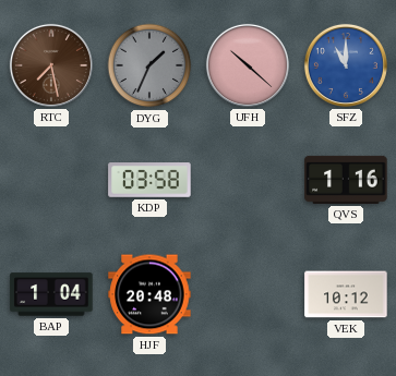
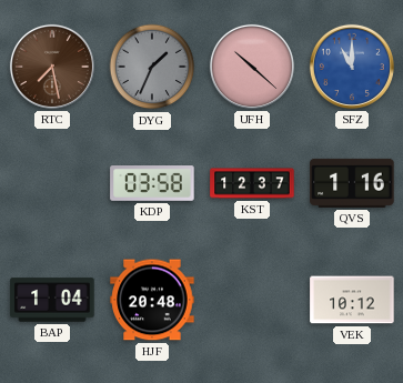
KST: none -> 12:37
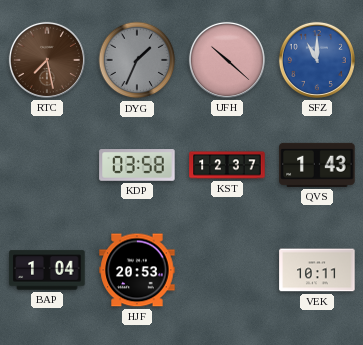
QVS: 1:16 -> 1:43
HJF: 20:48 -> 20:53
VEK: 10:12 -> 10:11
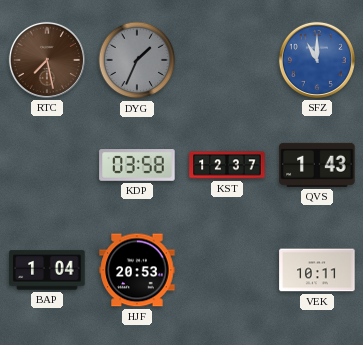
UFH: 10:22 -> none
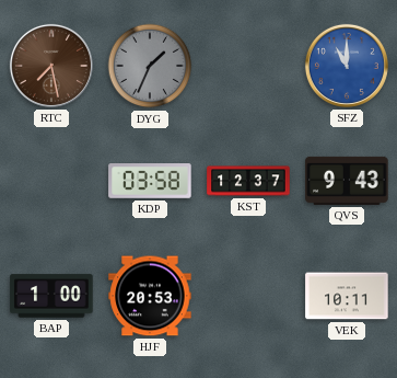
QVS: 1:43 -> 9:43
BAP: 1:04 -> 1:00
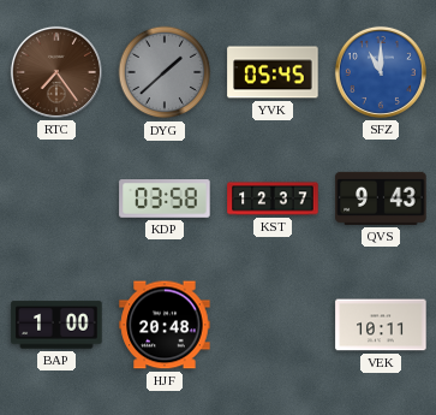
RTC: 7:28 -> 7:24
DYG: 1:34 -> 1:38
YVK: none -> 05:45
HJF: 20:53 -> 20:48
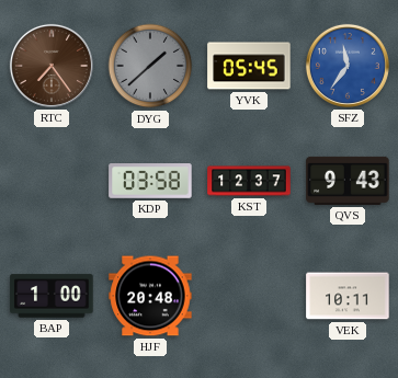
SFZ: 11:00 -> 11:36
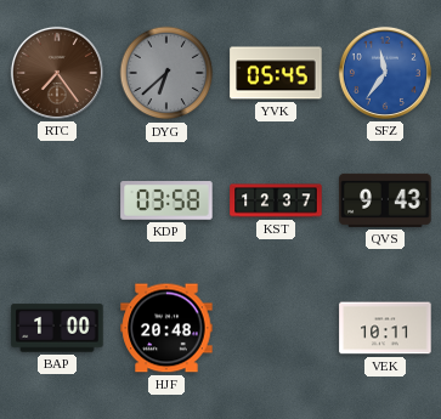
DYG: 1:38 -> 6:38
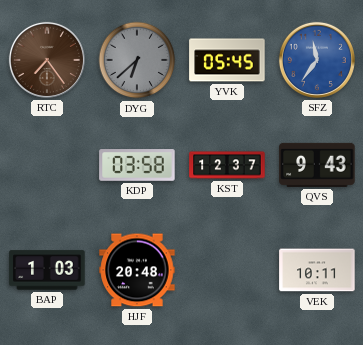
BAP: 1:00 -> 1:03
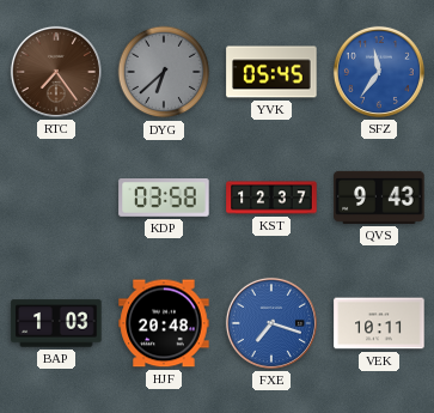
FXE: none -> 7:18
